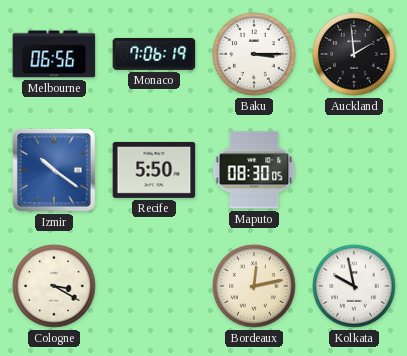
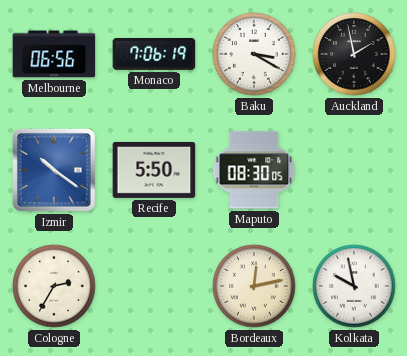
Baku: 3:15 -> 3:20
Auckland: 1:59 -> 1:58
Cologne: 3:20 -> 2:35
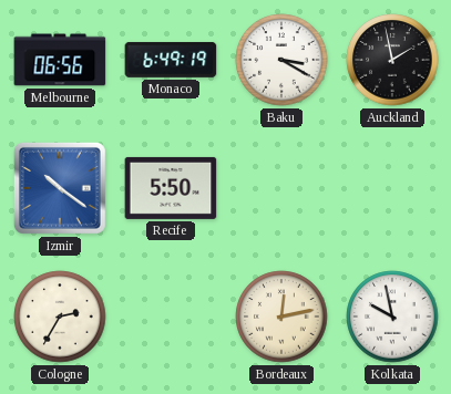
Monaco: 7:06 -> 6:49
Maputo: 08:30 -> none
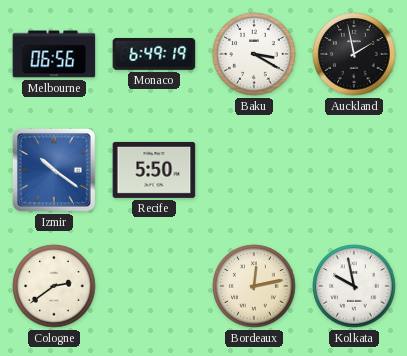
Cologne: 2:35 -> 2:39
